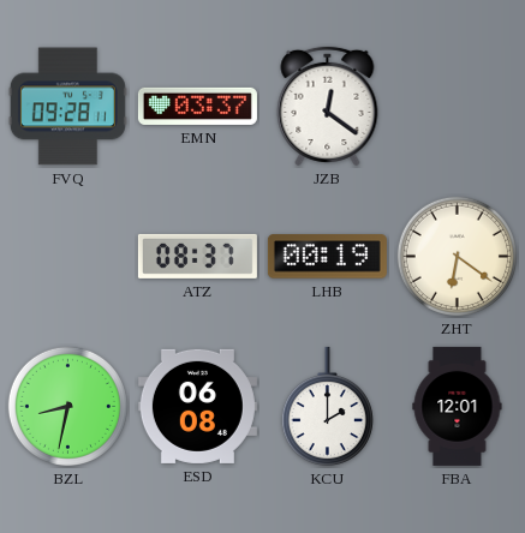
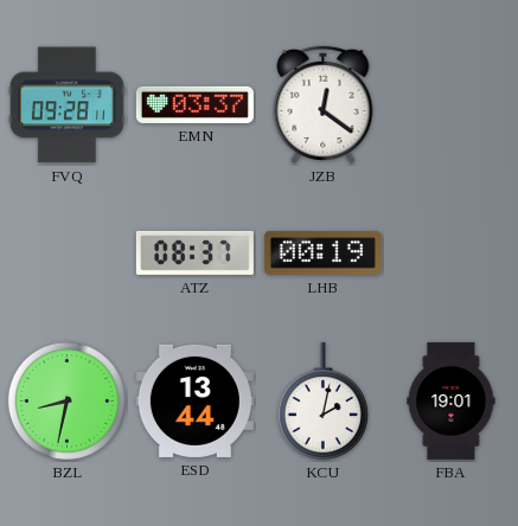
ZHT: 6:21 -> none
ESD: 06:08 -> 13:44
KCU: 2:00 -> 2:02
FBA: 12:01 -> 19:01
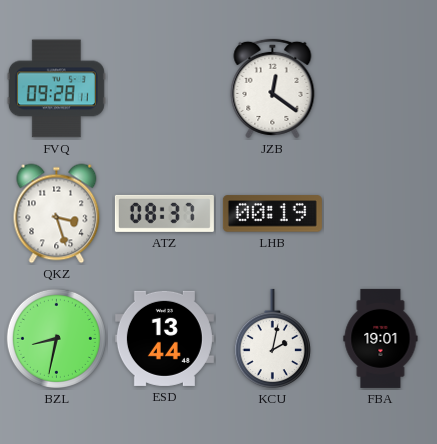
EMN: 03:37 -> none
QKZ: none -> 3:27
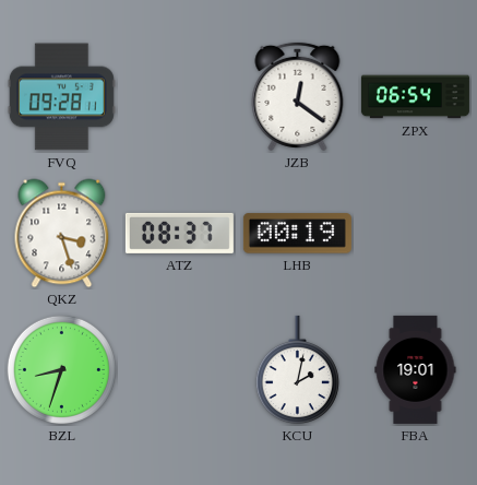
ZPX: none -> 06:54
BZL: 8:32 -> 8:33
ESD: 13:44 -> none
